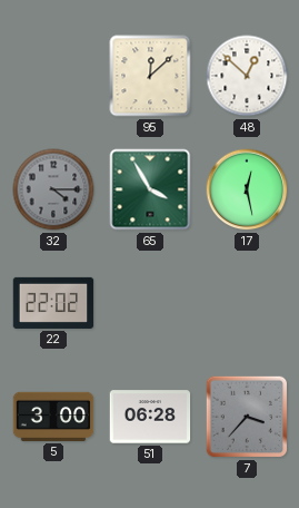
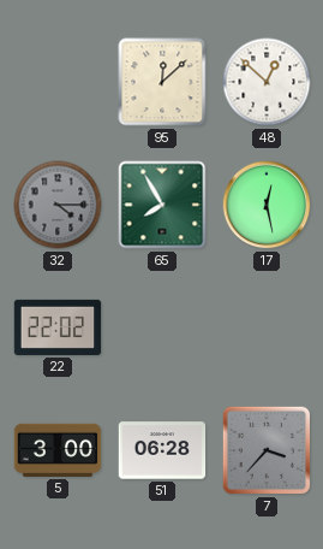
65: 3:55 -> 7:55
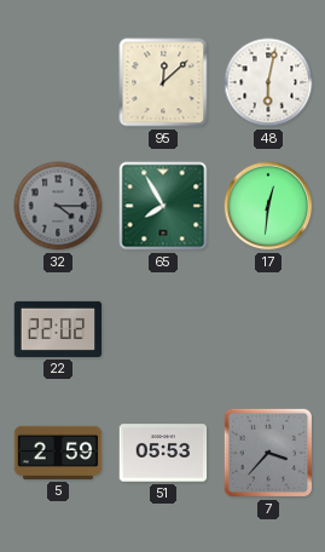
48: 12:52 -> 6:02
17: 12:28 -> 12:31
5: 3:00 -> 2:59
51: 06:28 -> 05:53
